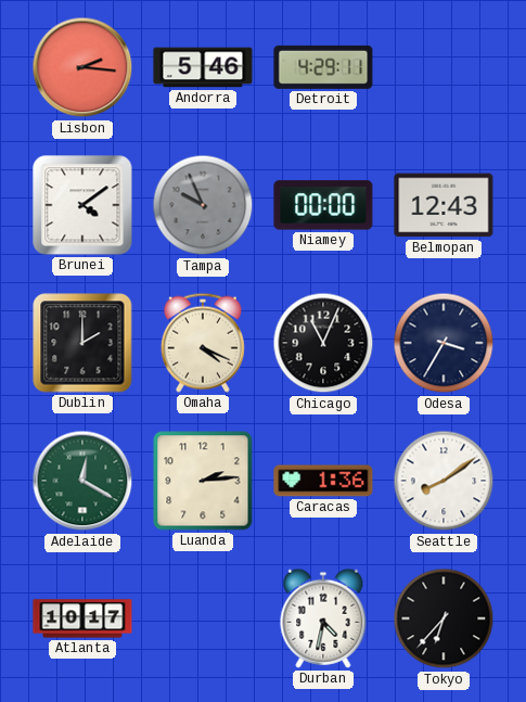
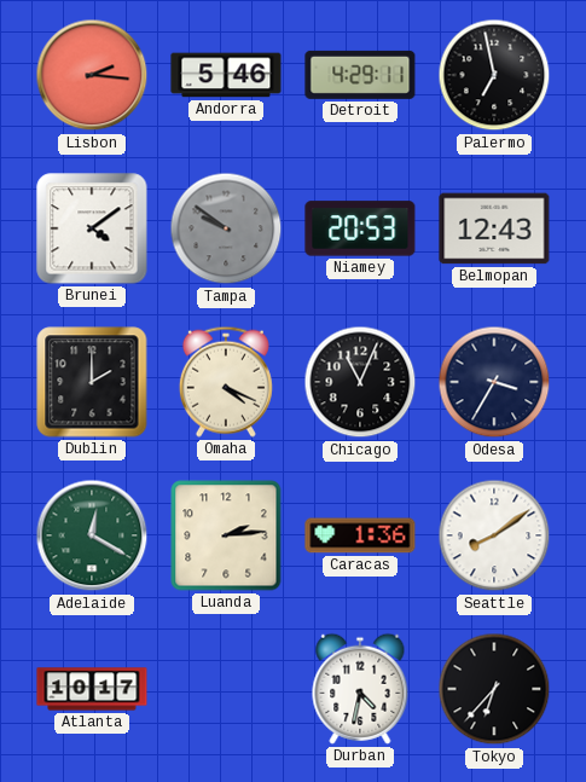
Palermo: none -> 6:58
Tampa: 9:56 -> 9:51
Niamey: 00:00 -> 20:53
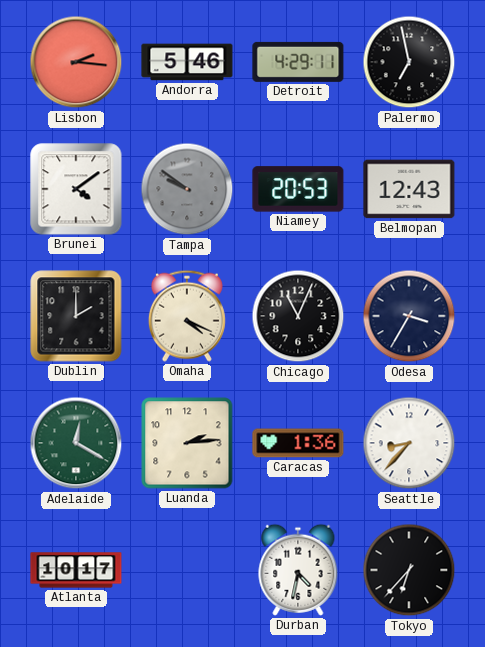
Seattle: 8:09 -> 8:37
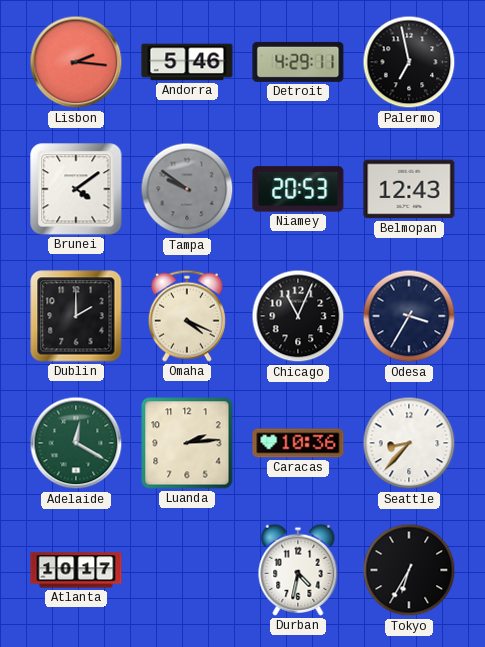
Caracas: 1:36 -> 10:36
Tokyo: 6:37 -> 6:35
